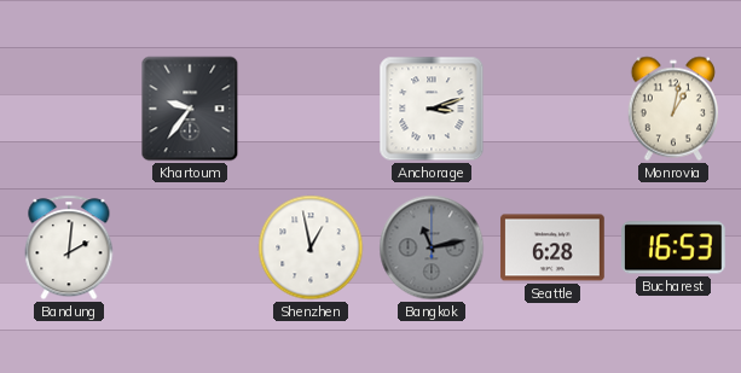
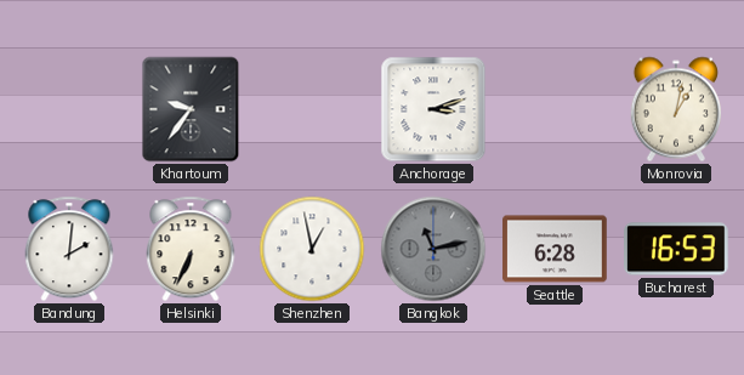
Helsinki: none -> 6:34
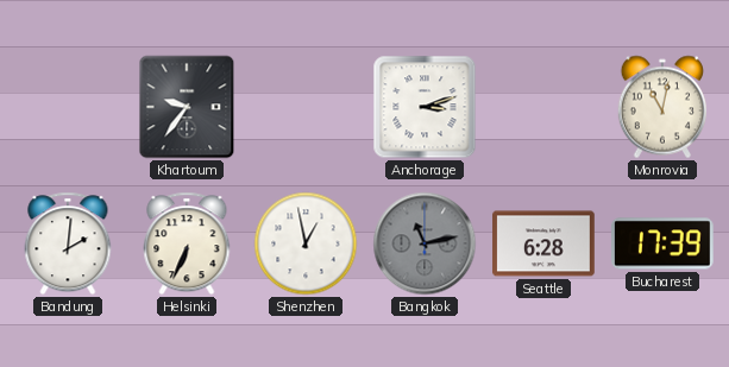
Monrovia: 1:02 -> 11:02
Bucharest: 16:53 -> 17:39
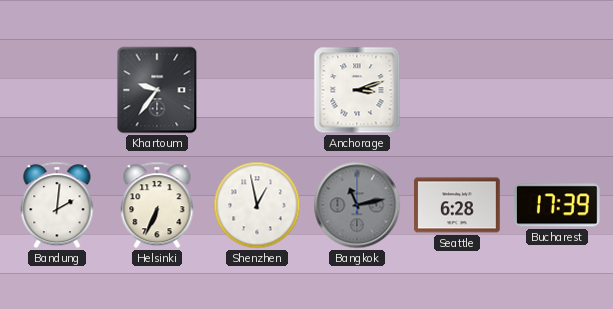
Monrovia: 11:02 -> none
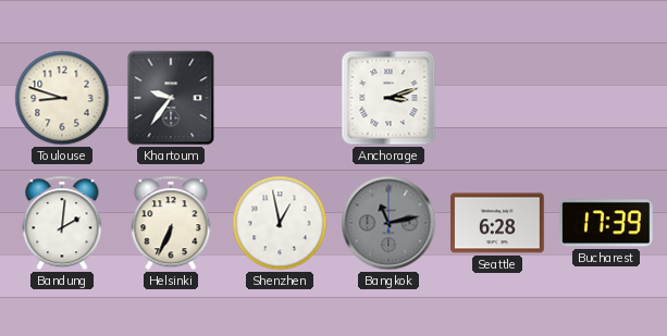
Toulouse: none -> 8:48
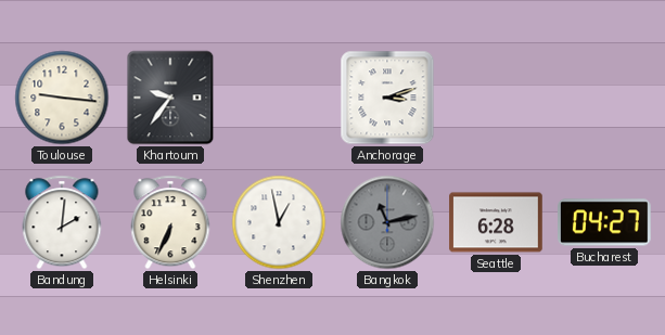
Toulouse: 8:48 -> 9:16
Bucharest: 17:39 -> 04:27
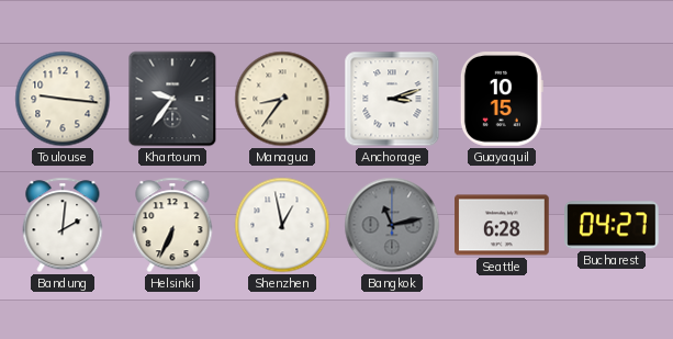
Managua: none -> 8:36
Guayaquil: none -> 10:15
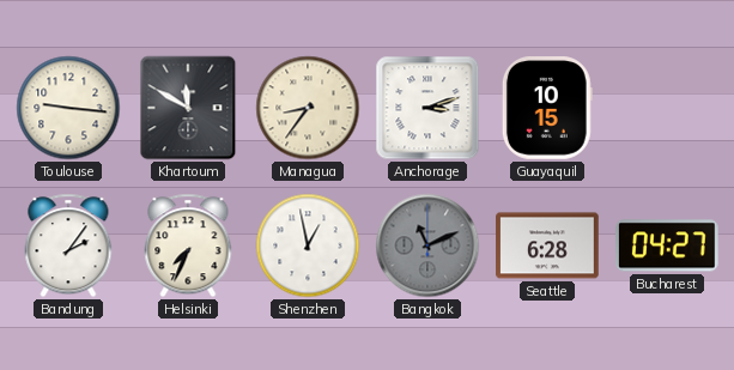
Khartoum: 9:36 -> 11:50
Bandung: 2:01 -> 2:06
Helsinki: 6:34 -> 7:34
Bangkok: 11:13 -> 11:11
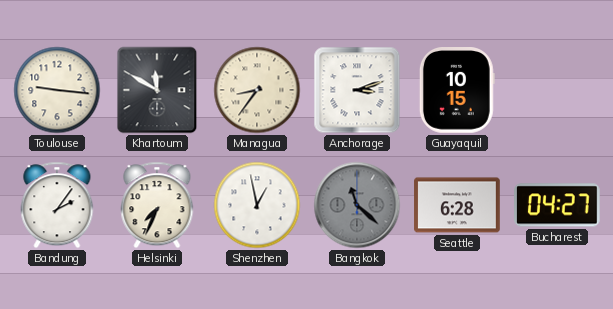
Bangkok: 11:11 -> 11:22
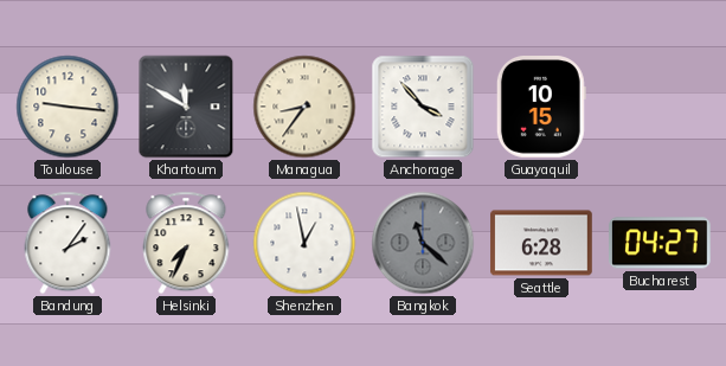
Anchorage: 3:12 -> 3:53
